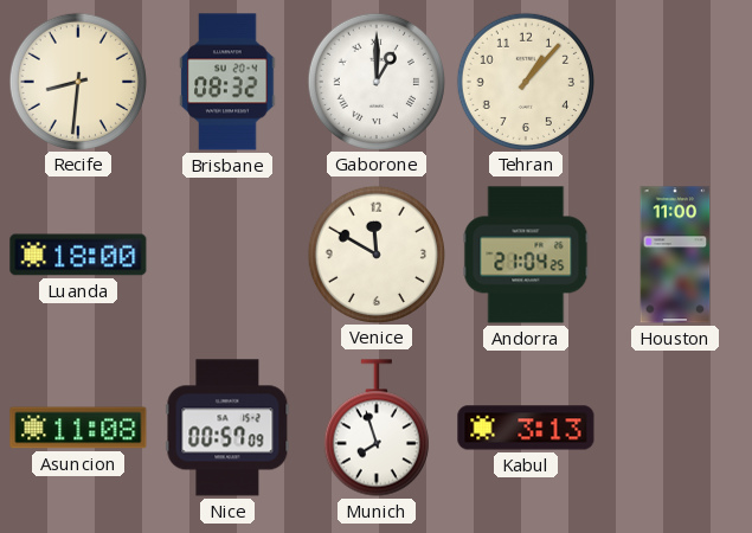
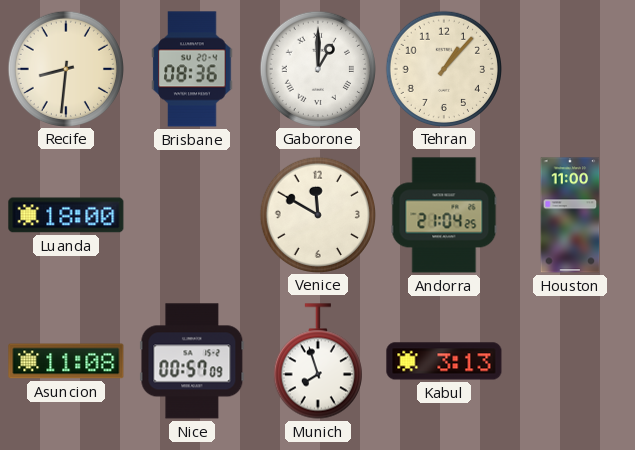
Brisbane: 08:32 -> 08:36
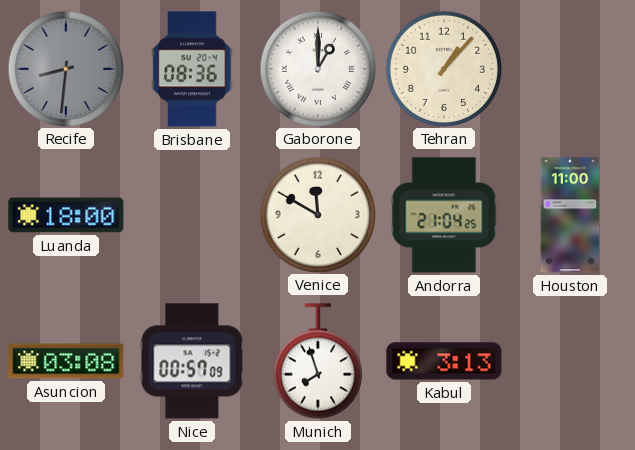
Recife dial: cream -> grey
Asuncion: 11:08 -> 03:08
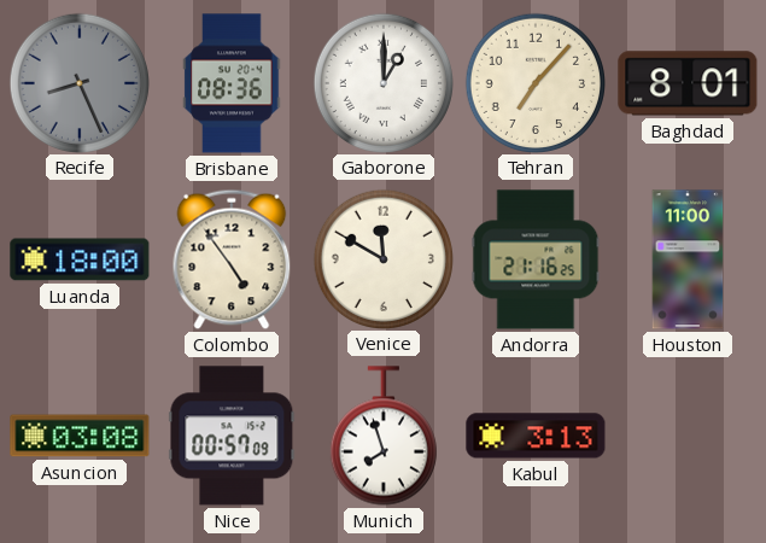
Recife: 8:31 -> 8:26
Tehran: 1:07 -> 7:07
Baghdad: none -> 8:01
Colombo: none -> 4:54
Andorra: 21:04 -> 21:16
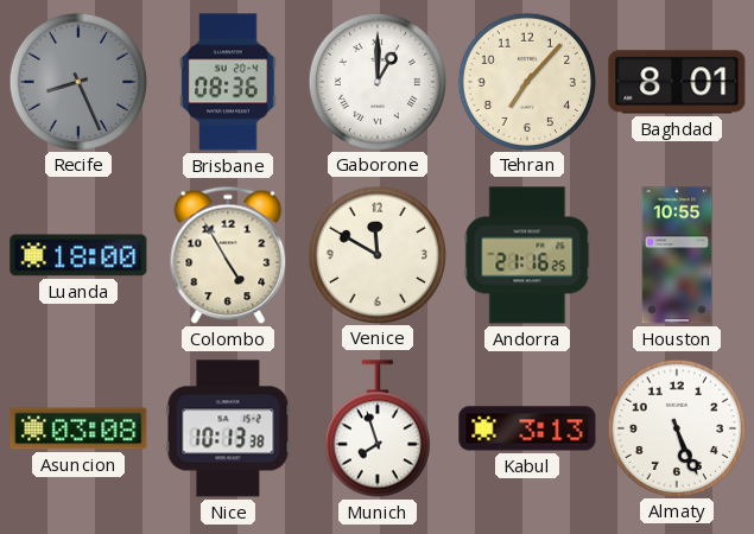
Colombo: 4:54 -> 4:55
Houston: 11:00 -> 10:55
Nice: 00:57 -> 10:13
Almaty: none -> 5:26
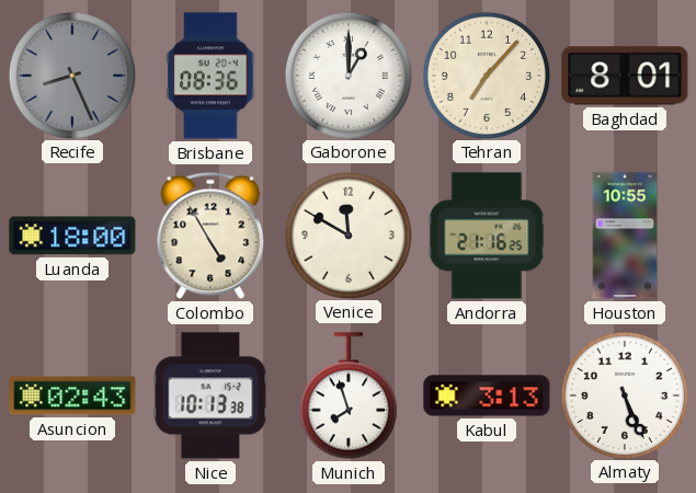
Asuncion: 03:08 -> 02:43
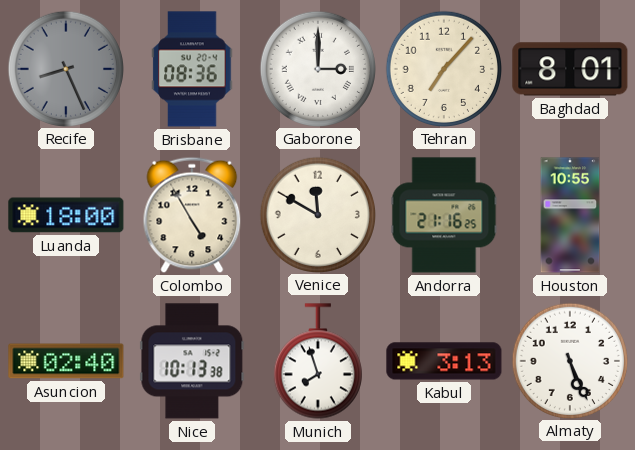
Gaborone: 1:00 -> 3:00
Asuncion: 02:43 -> 02:40
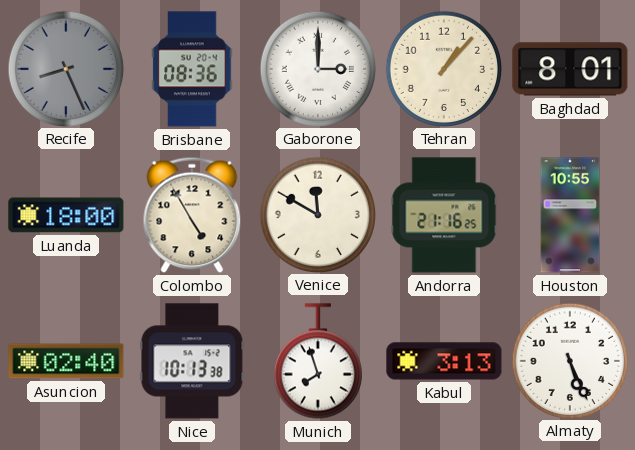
Tehran: 7:07 -> 1:07
